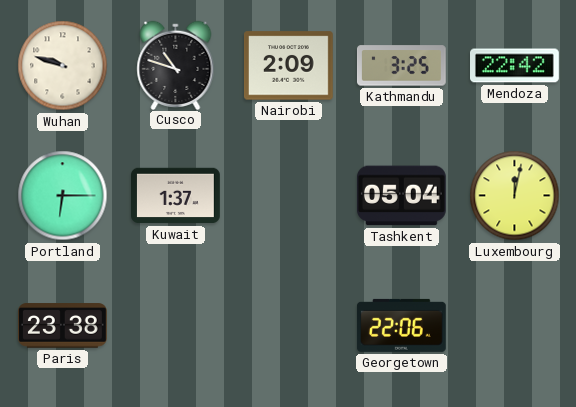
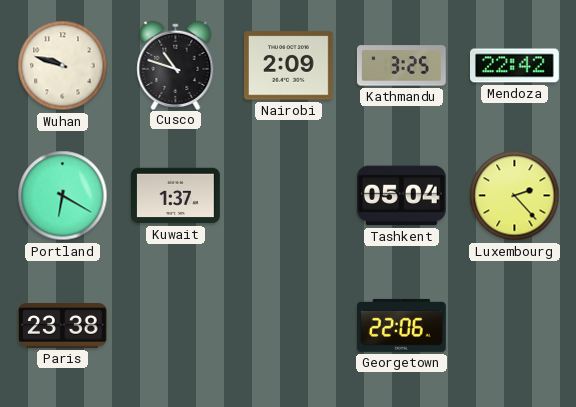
Portland: 6:15 -> 6:20
Luxembourg: 12:02 -> 2:23
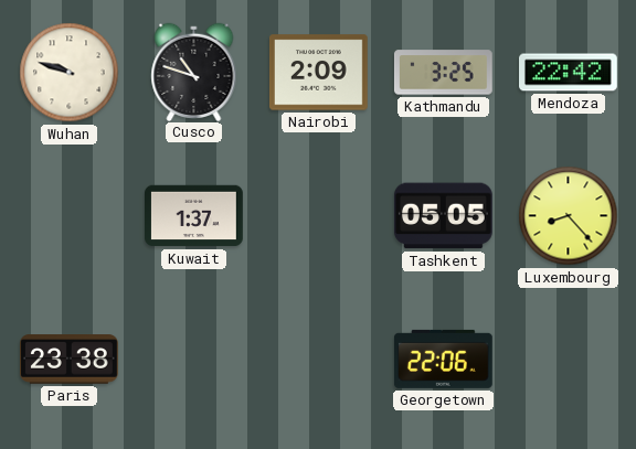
Portland: 6:20 -> none
Tashkent: 05:04 -> 05:05
Luxembourg: 2:23 -> 8:23
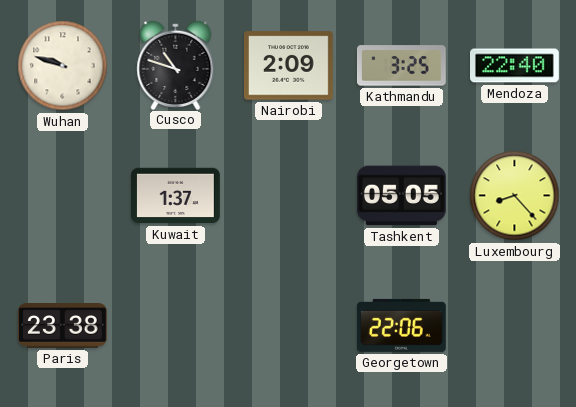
Mendoza: 22:42 -> 22:40
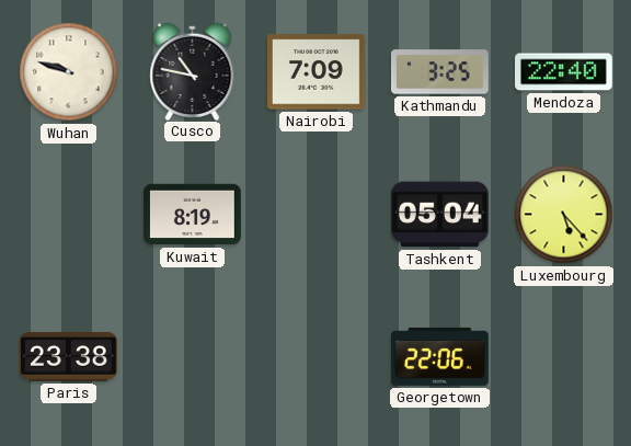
Cusco: 10:48 -> 10:47
Nairobi: 2:09 -> 7:09
Kuwait: 1:37 -> 8:19
Tashkent: 05:05 -> 05:04
Luxembourg: 8:23 -> 5:23
